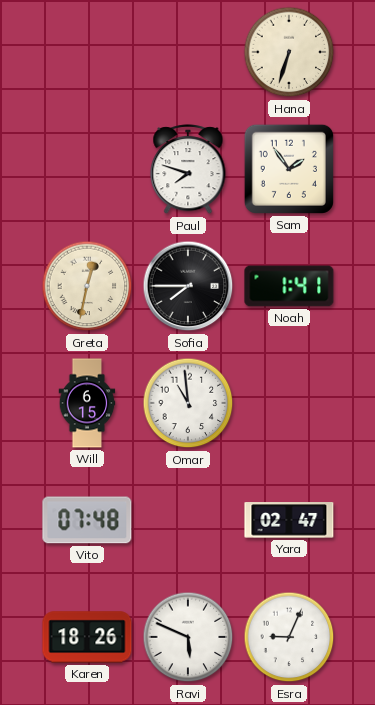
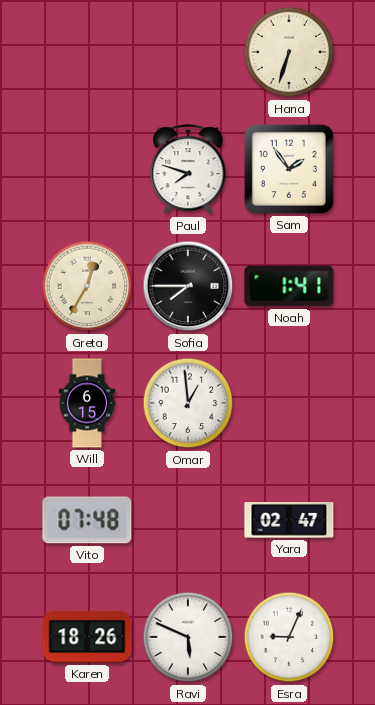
Greta: 12:32 -> 12:35
Omar: 10:59 -> 12:59
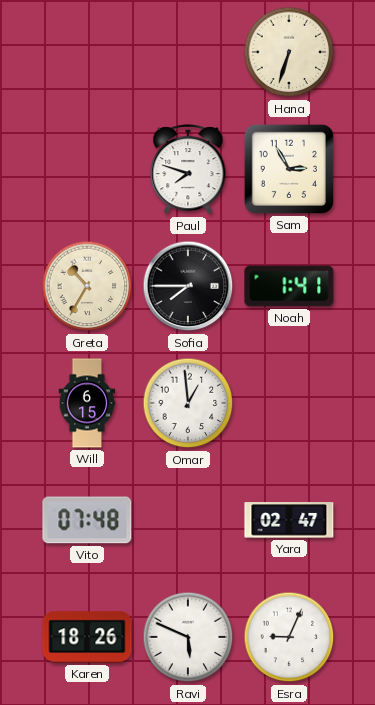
Sam: 1:54 -> 2:55
Greta: 12:35 -> 10:35
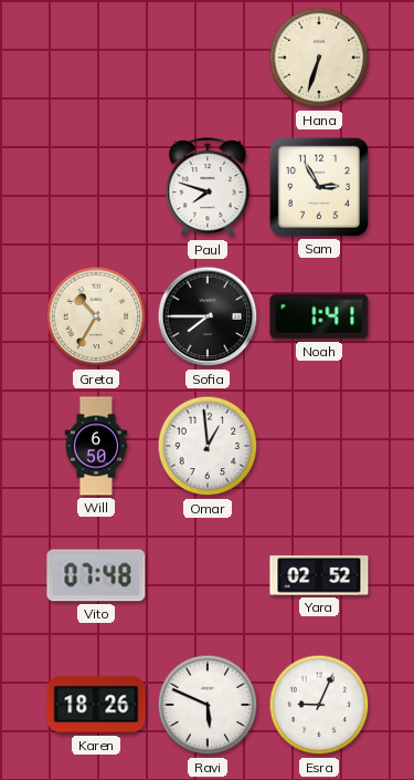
Will: 6:15 -> 6:50
Yara: 02:47 -> 02:52
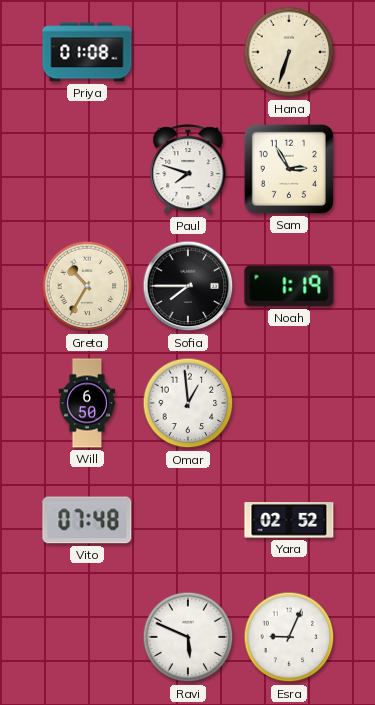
Priya: none -> 01:08
Noah: 1:41 -> 1:19
Karen: 18:26 -> none
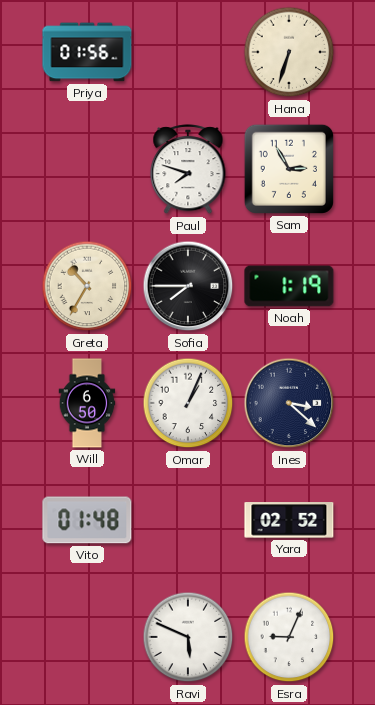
Priya: 01:08 -> 01:56
Omar: 12:59 -> 1:04
Ines: none -> 3:22
Vito: 07:48 -> 01:48
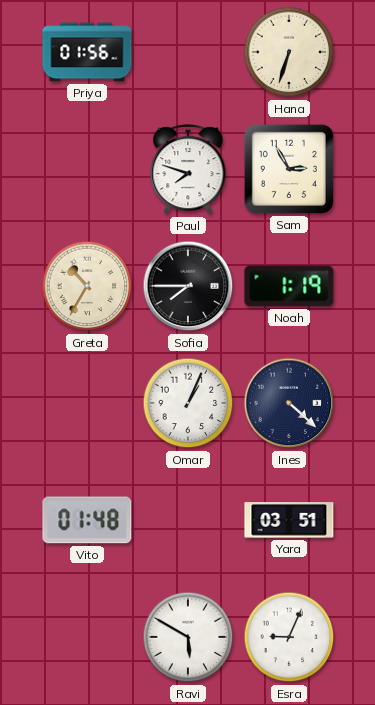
Will: 6:50 -> none
Ines: 3:22 -> 4:22
Yara: 02:52 -> 03:51
Ravi: 5:49 -> 5:50
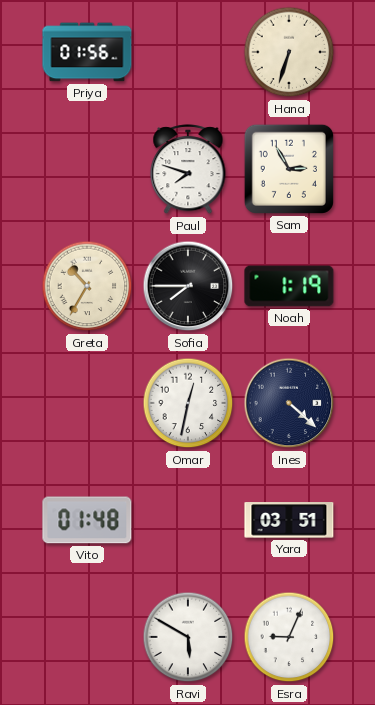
Omar: 1:04 -> 12:32
